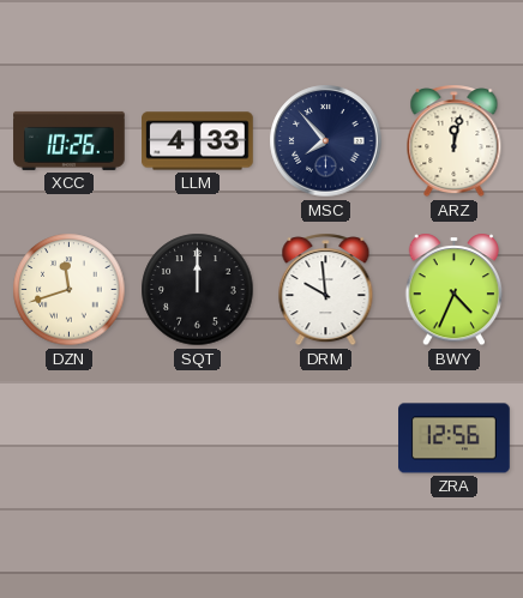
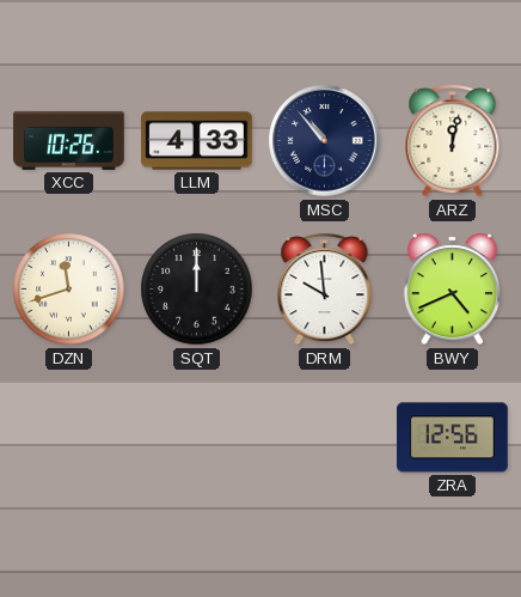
MSC: 7:53 -> 10:53
BWY: 4:34 -> 4:41
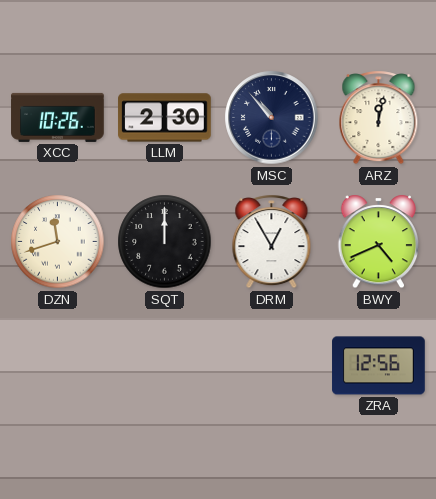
LLM: 4:33 -> 2:30
DRM: 9:59 -> 12:55
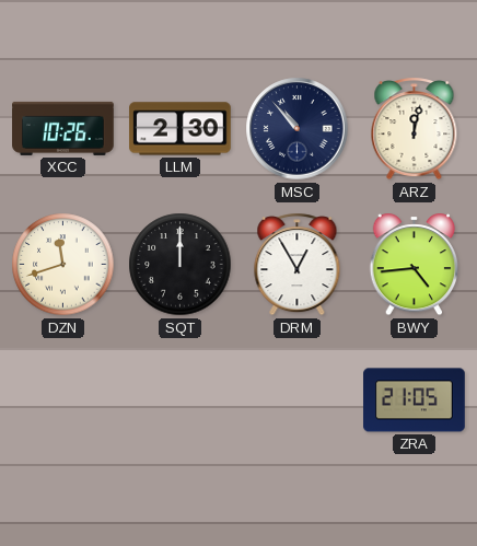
BWY: 4:41 -> 4:44
ZRA: 12:56 -> 21:05
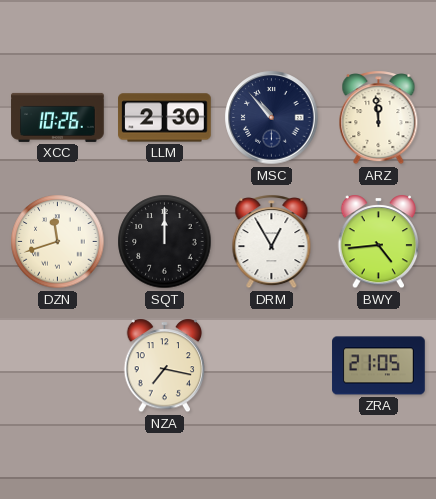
ARZ: 12:02 -> 11:59
NZA: none -> 7:17
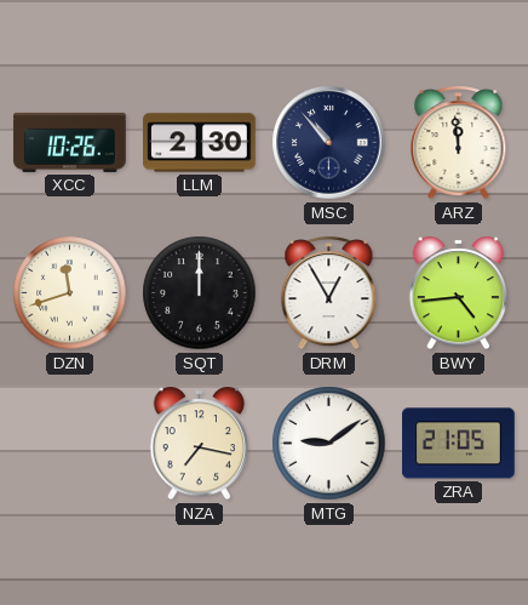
MTG: none -> 9:09
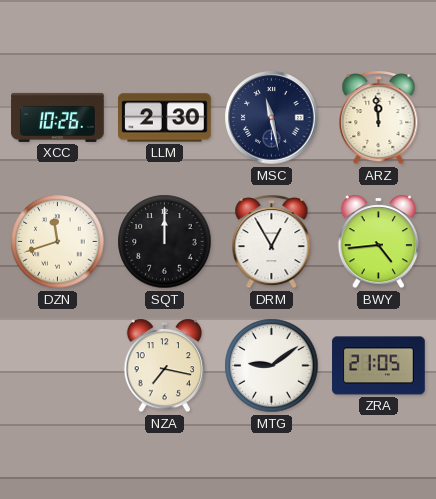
MSC: 10:53 -> 11:28
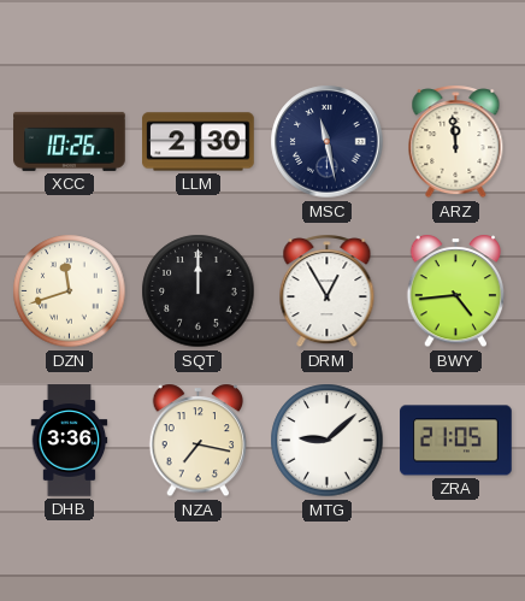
DHB: none -> 3:36
MTG: 9:09 -> 9:08
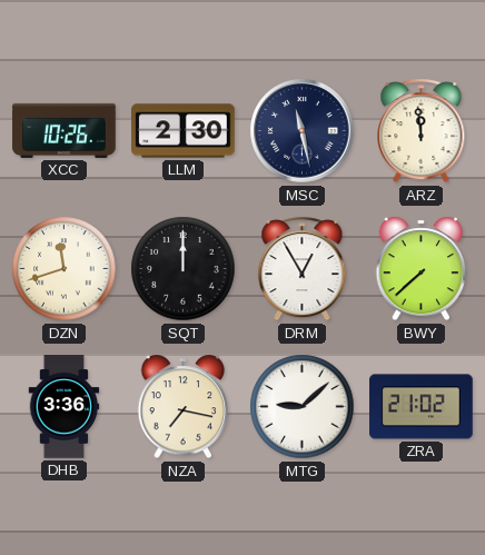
BWY: 4:44 -> 7:38
ZRA: 21:05 -> 21:02
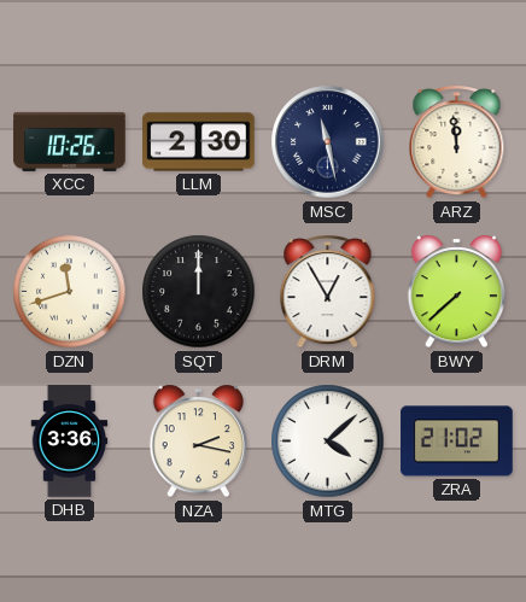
NZA: 7:17 -> 2:17
MTG: 9:08 -> 4:08
